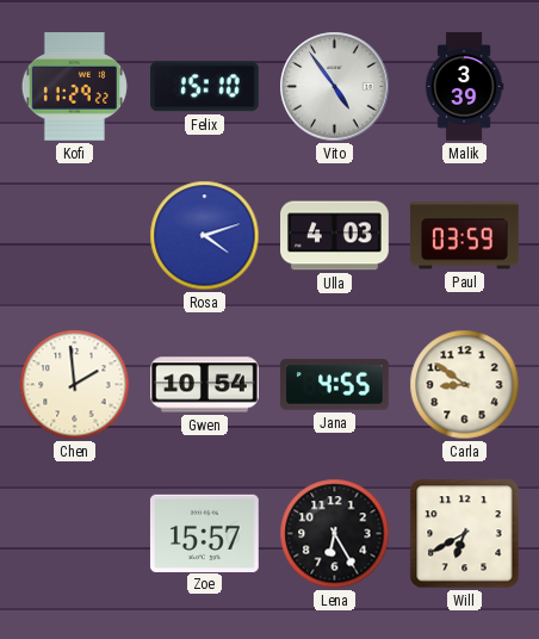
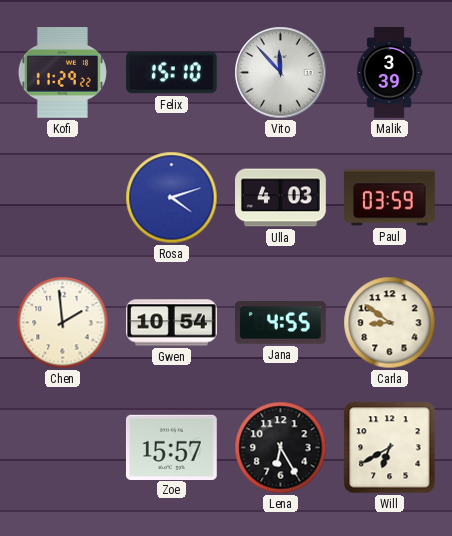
Vito: 4:54 -> 11:53
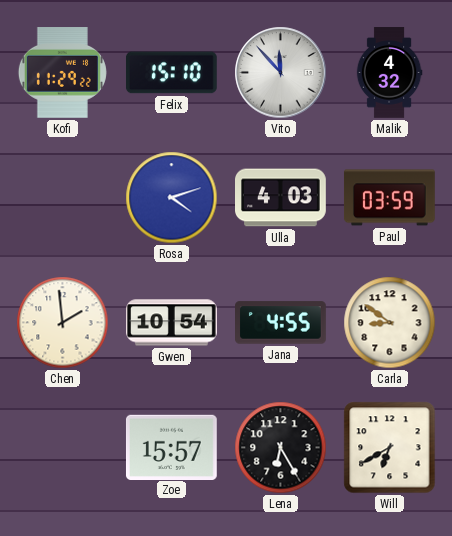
Malik: 3:39 -> 4:32
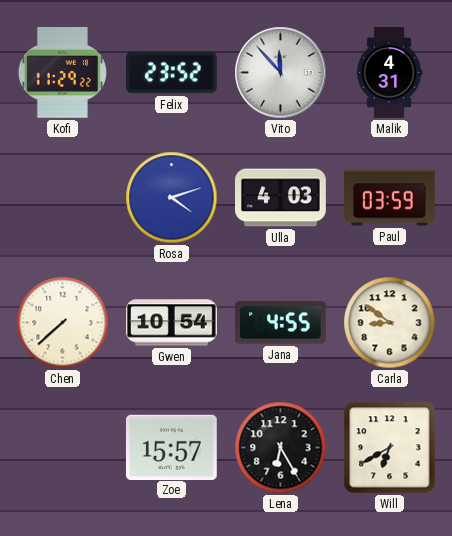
Felix: 15:10 -> 23:52
Malik: 4:32 -> 4:31
Chen: 1:59 -> 7:38
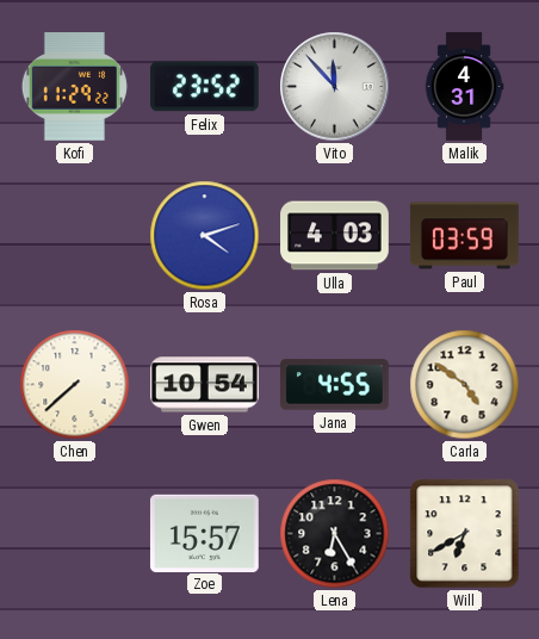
Carla: 8:51 -> 4:51
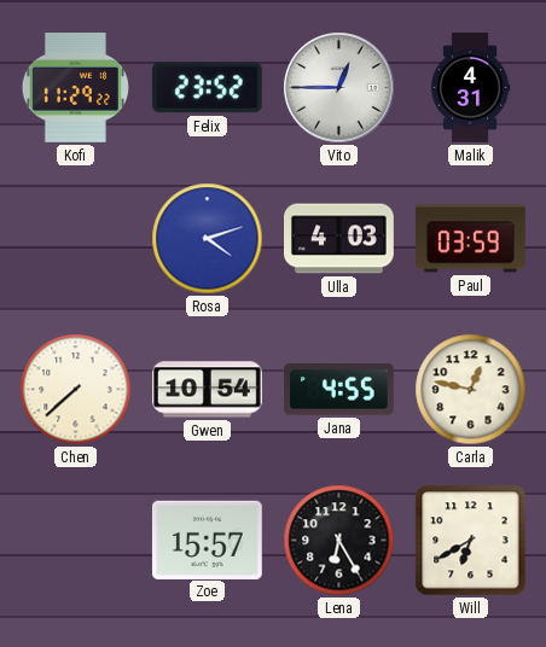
Vito: 11:53 -> 12:45
Carla: 4:51 -> 12:47
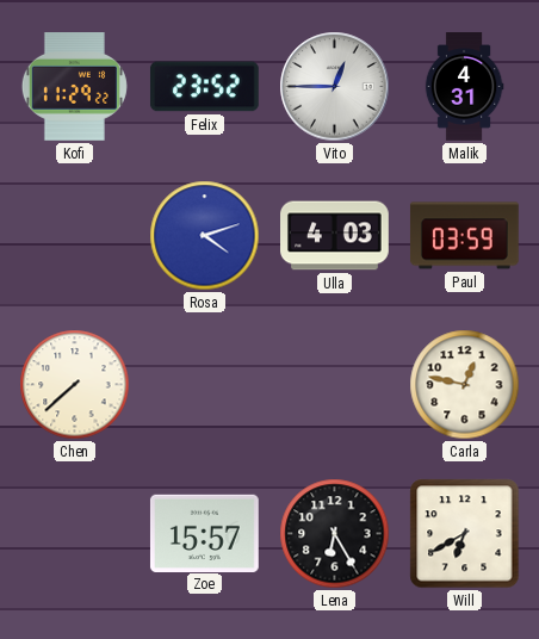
Gwen: 10:54 -> none
Jana: 4:55 -> none
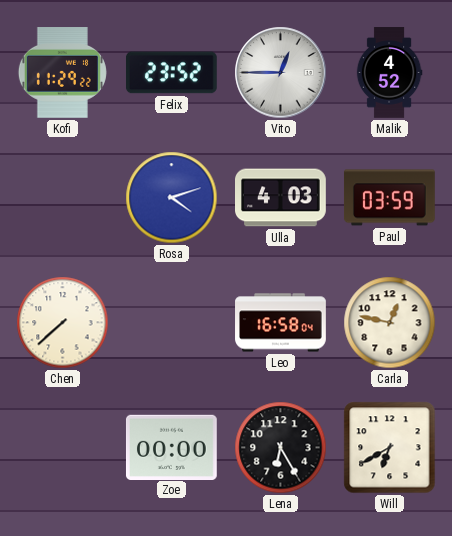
Malik: 4:31 -> 4:52
Leo: none -> 16:58
Zoe: 15:57 -> 00:00
